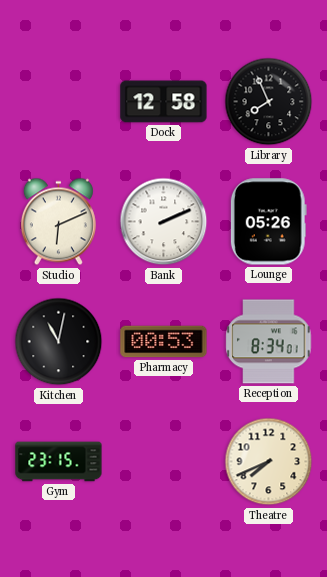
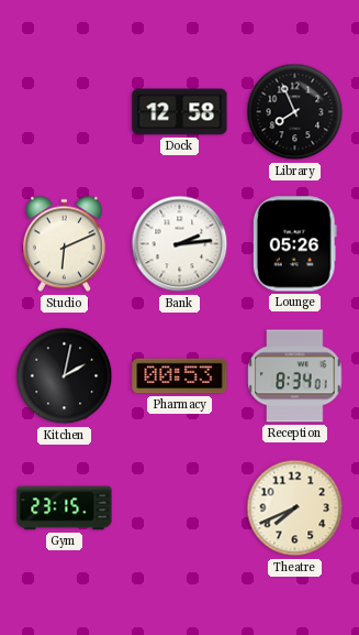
Bank: 2:11 -> 2:14
Kitchen: 11:02 -> 2:02
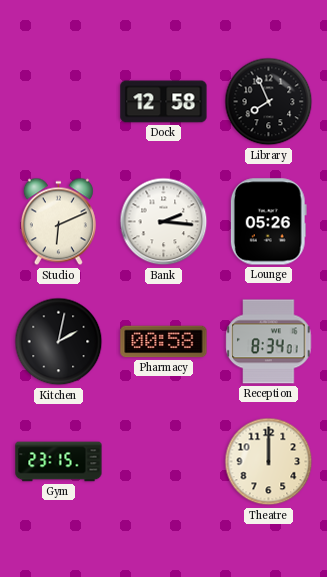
Bank: 2:14 -> 2:16
Pharmacy: 00:53 -> 00:58
Theatre: 7:41 -> 12:00
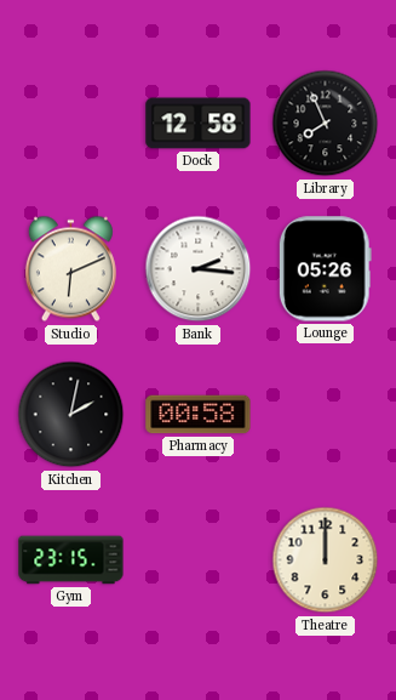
Reception: 8:34 -> none
